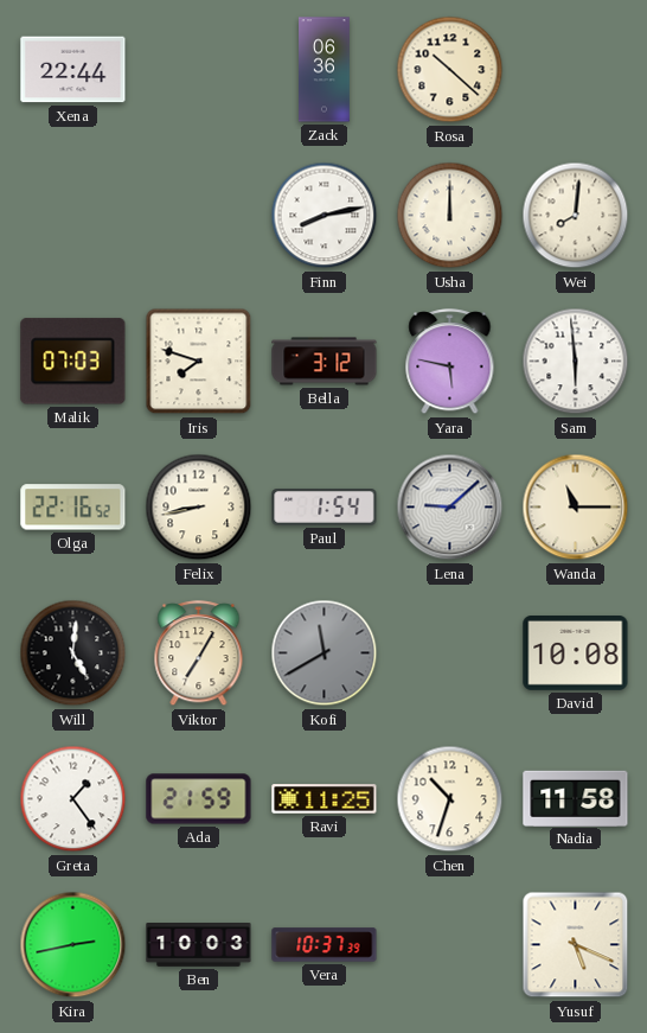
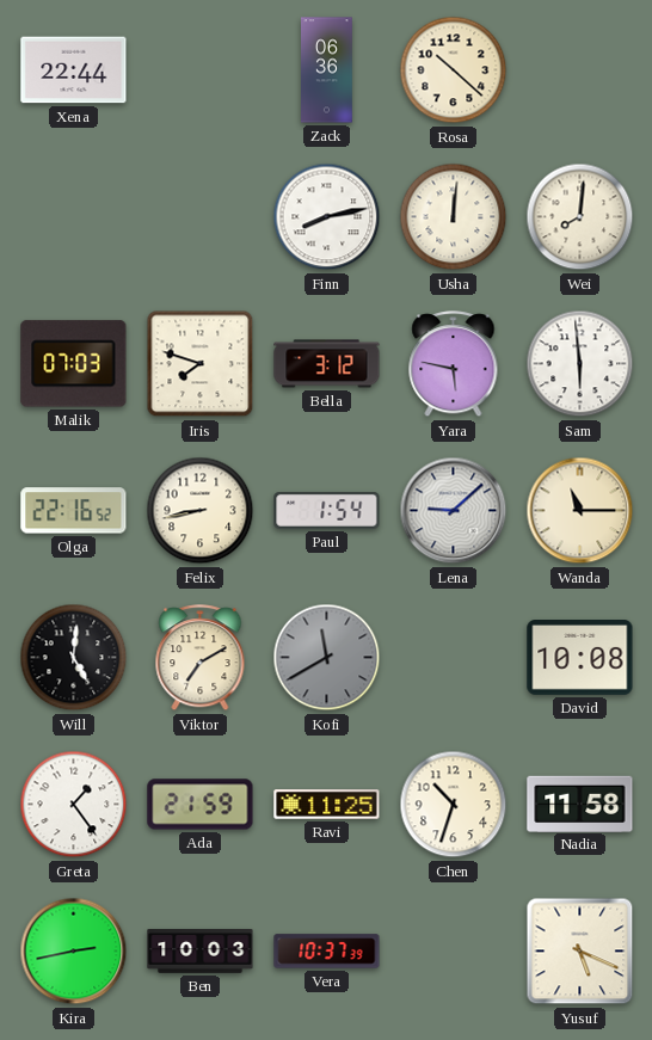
Usha: 12:00 -> 12:01
Viktor: 7:05 -> 7:10
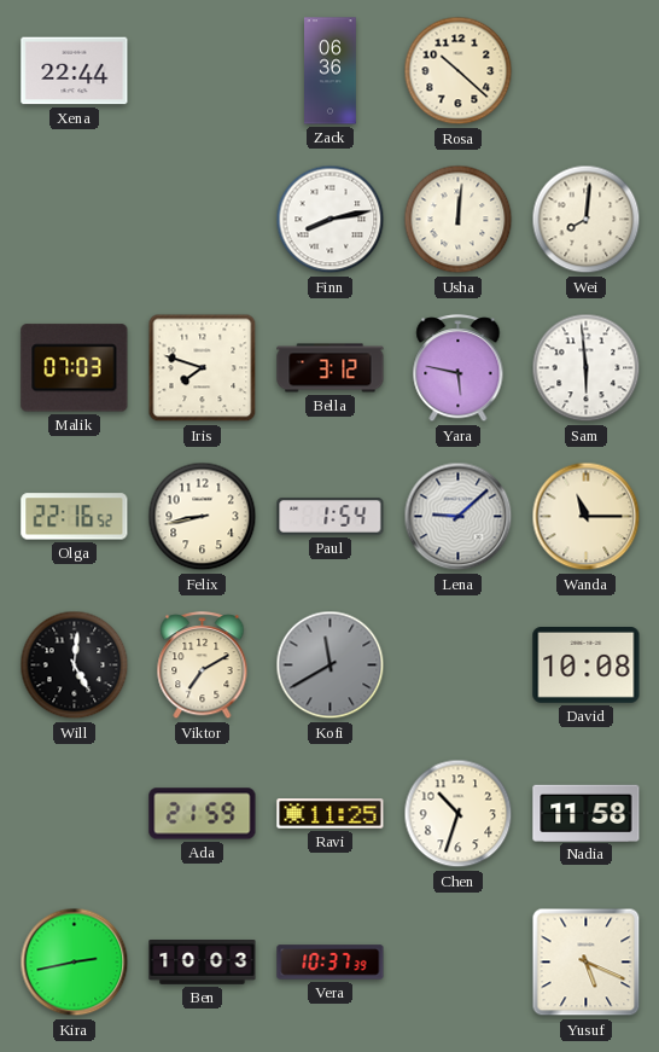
Greta: 1:24 -> none
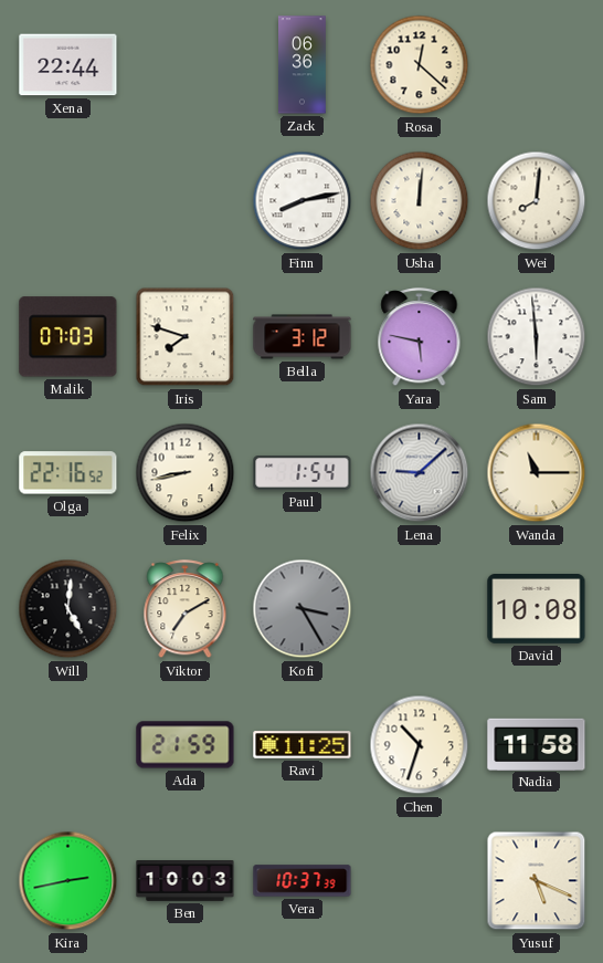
Rosa: 10:22 -> 12:22
Kofi: 11:40 -> 3:25
